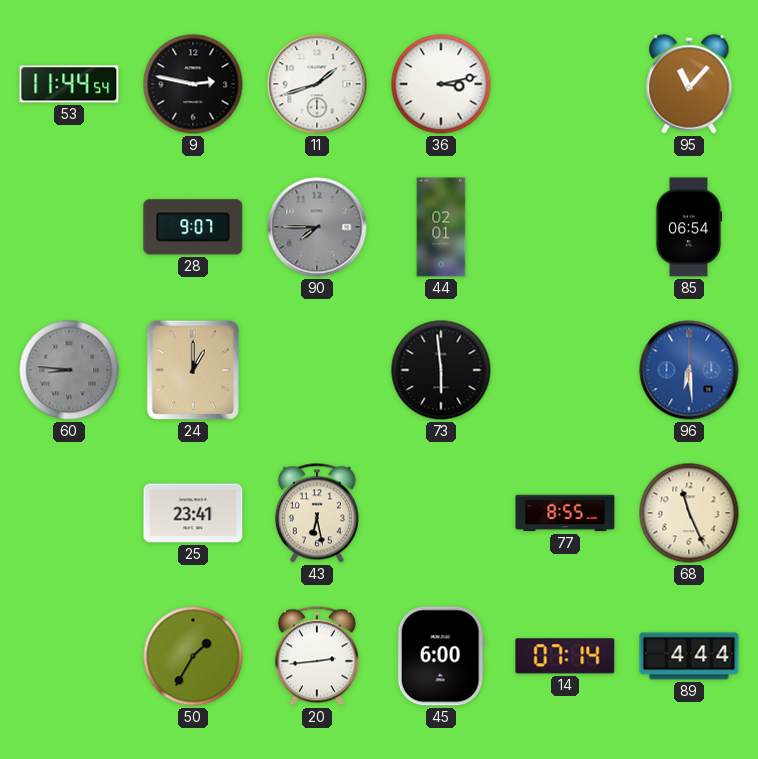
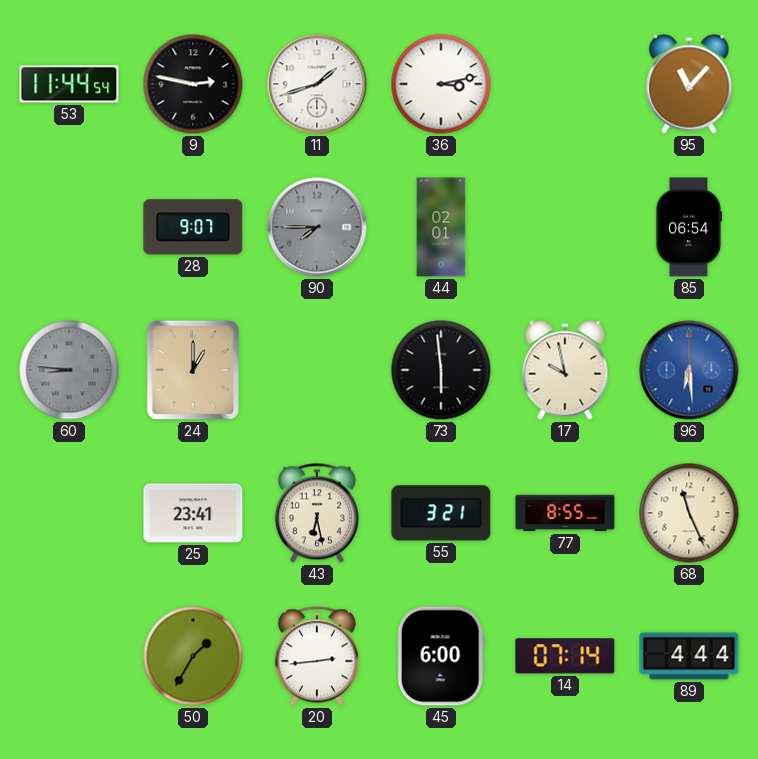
17: none -> 9:58
55: none -> 3:21
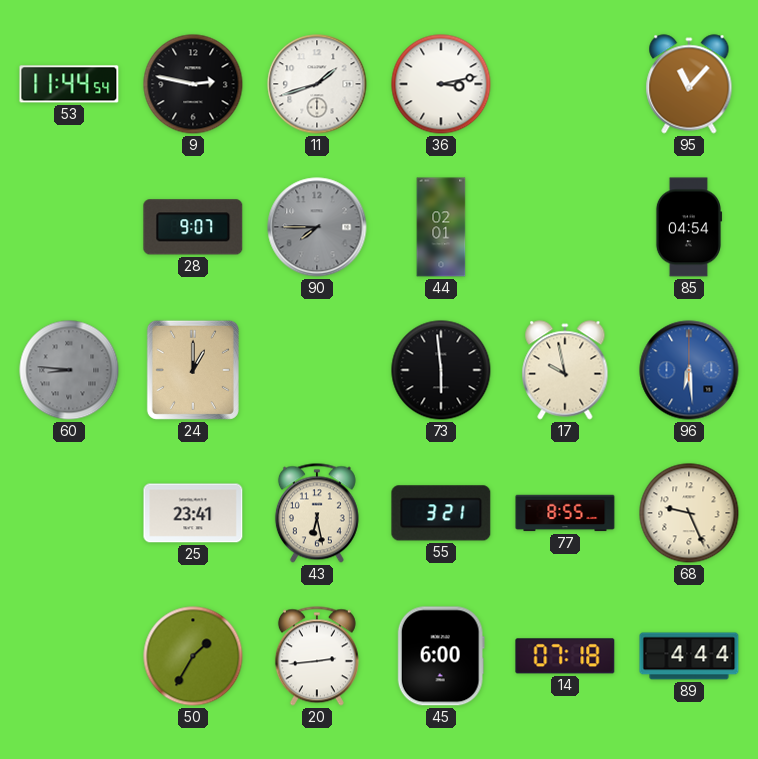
85: 06:54 -> 04:54
68: 11:26 -> 9:26
14: 07:14 -> 07:18
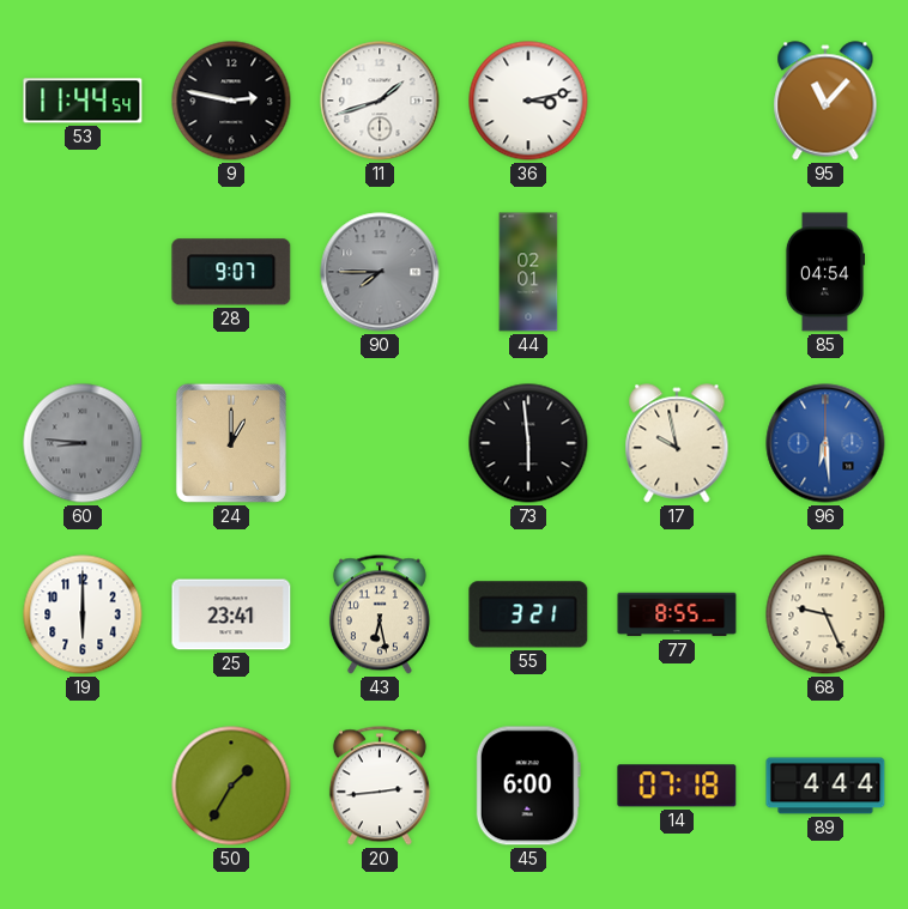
19: none -> 6:00
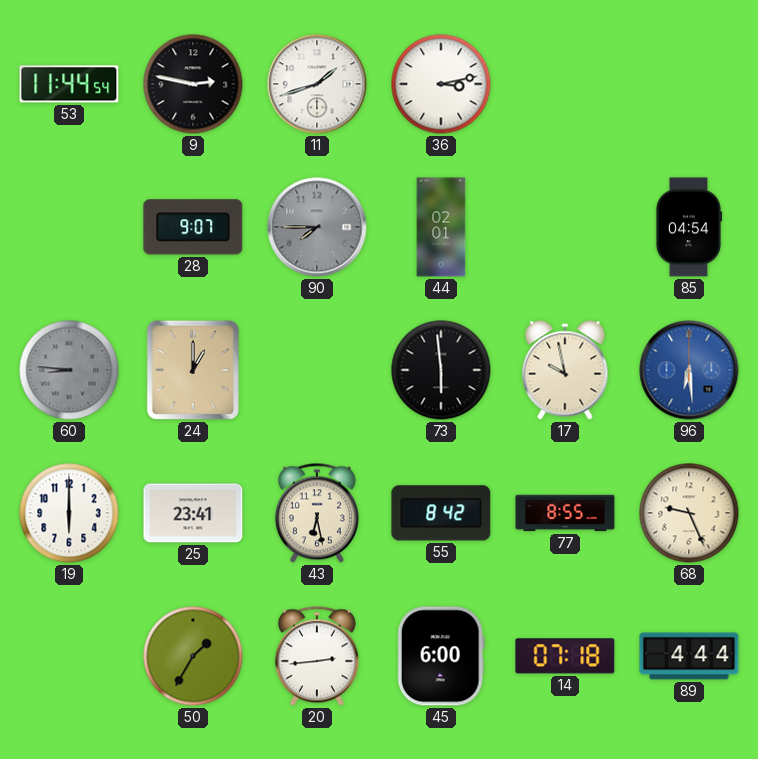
95: 11:07 -> none
55: 3:21 -> 8:42
